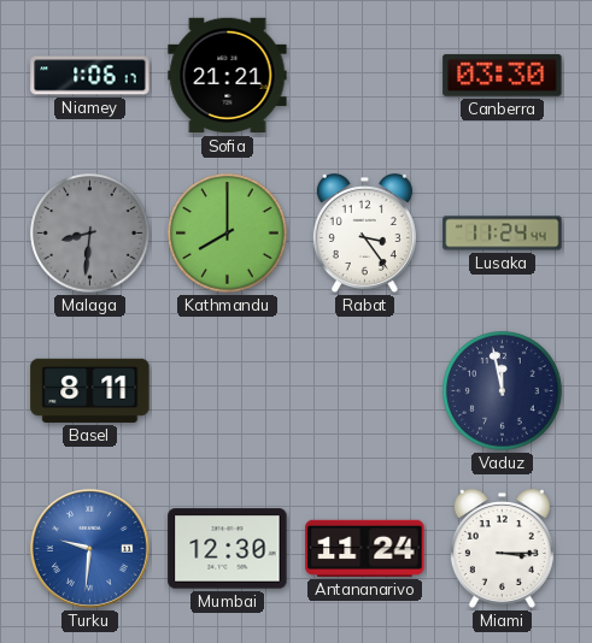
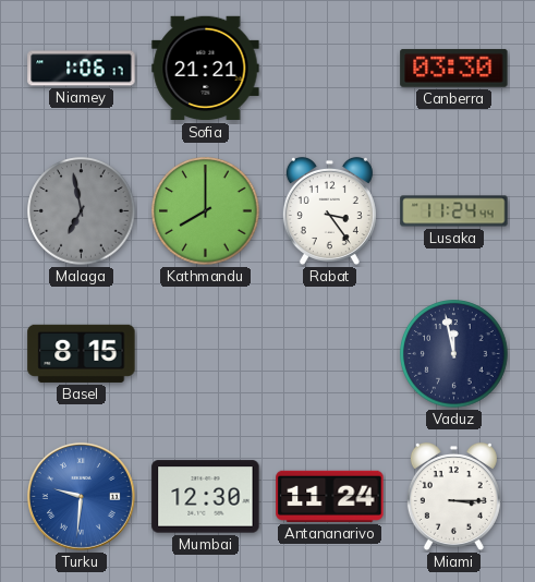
Malaga: 8:31 -> 6:58
Basel: 8:11 -> 8:15
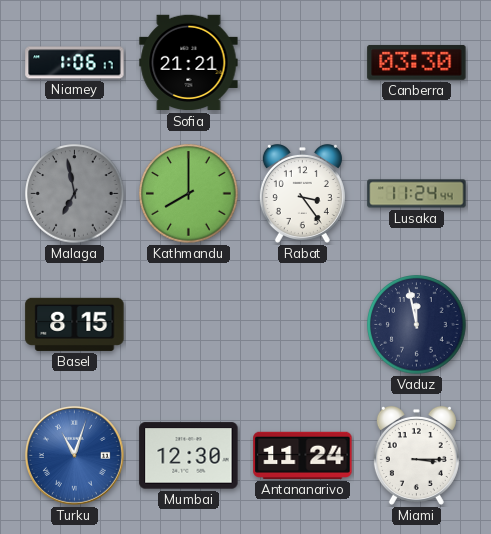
Turku: 9:31 -> 11:03
